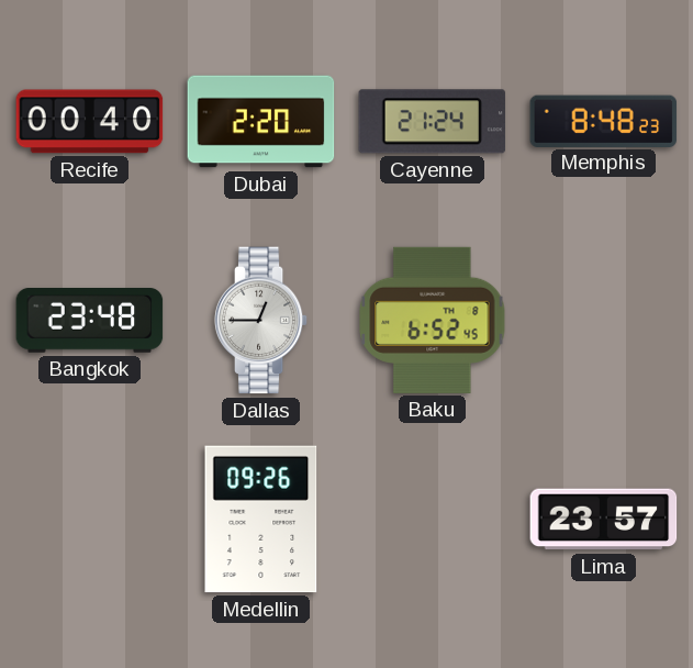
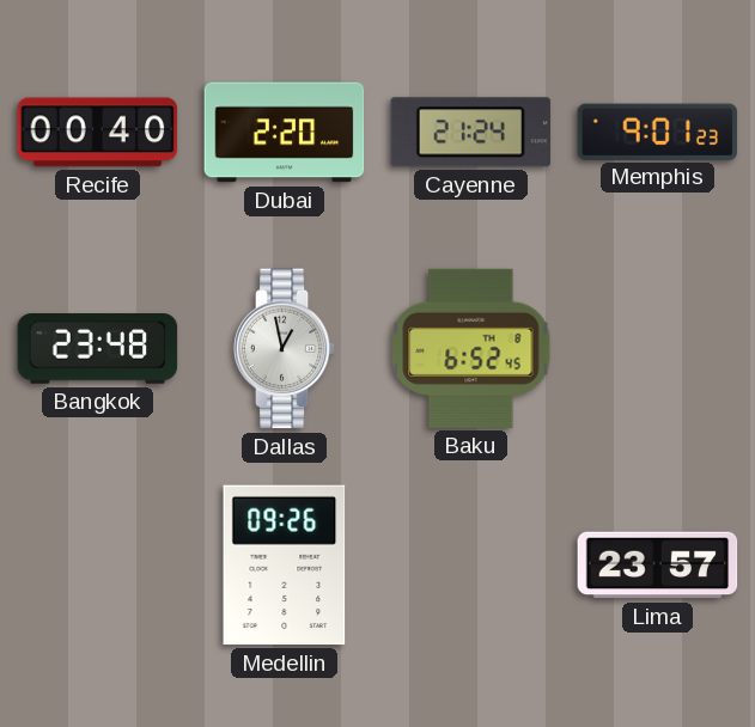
Memphis: 8:48 -> 9:01
Dallas: 12:45 -> 12:58
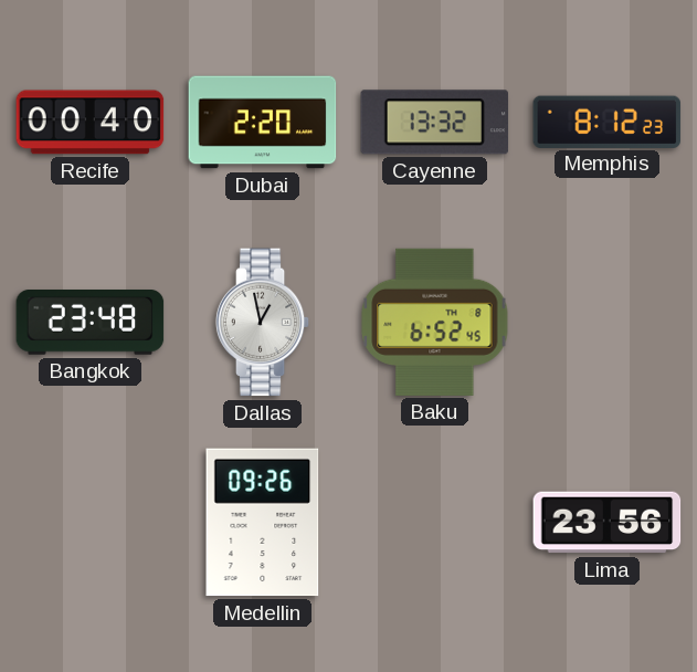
Cayenne: 21:24 -> 13:32
Memphis: 9:01 -> 8:12
Lima: 23:57 -> 23:56
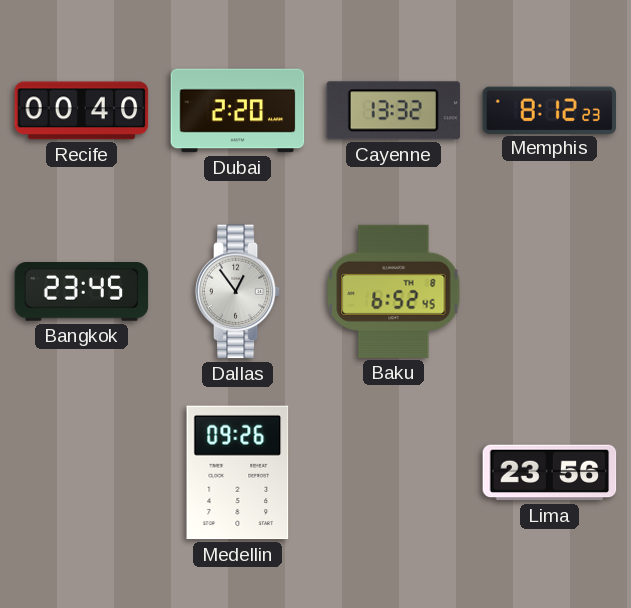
Bangkok: 23:48 -> 23:45
Dallas: 12:58 -> 12:54
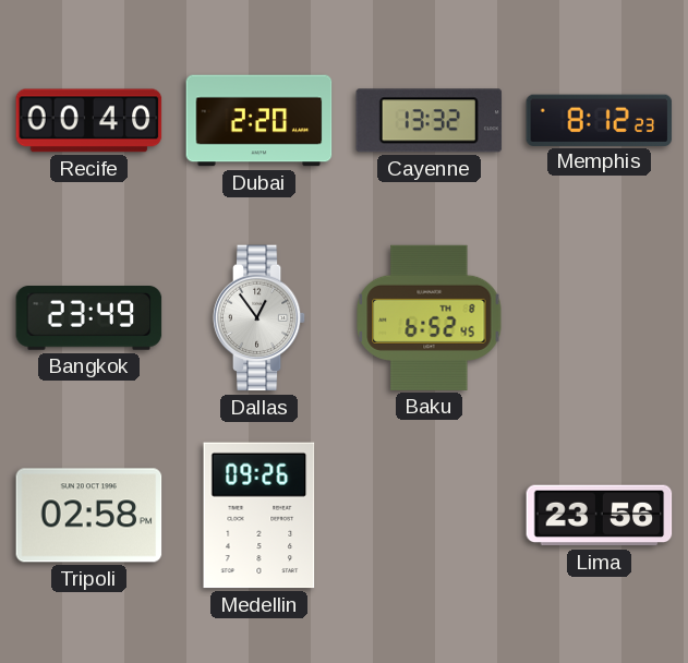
Bangkok: 23:45 -> 23:49
Tripoli: none -> 02:58
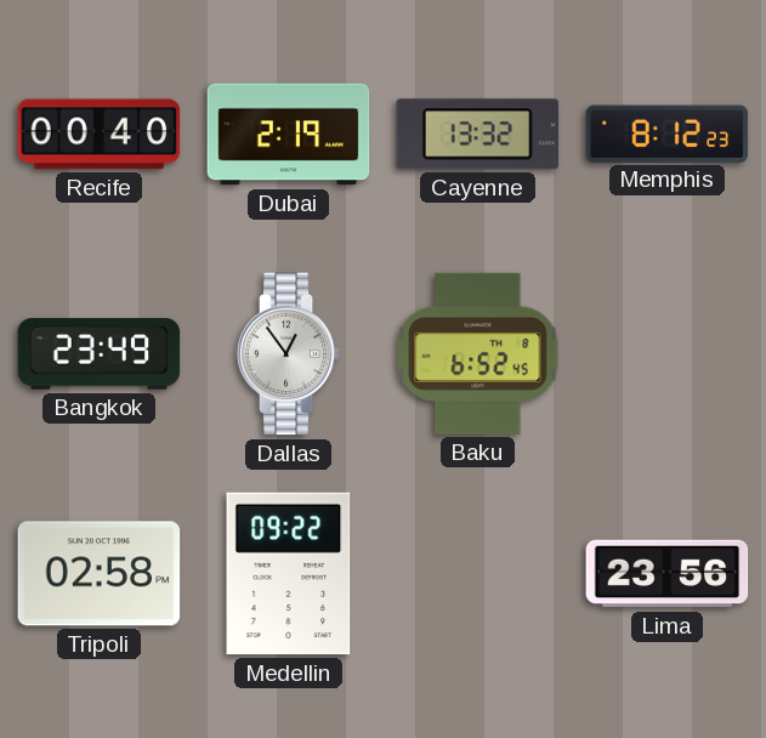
Dubai: 2:20 -> 2:19
Medellin: 09:26 -> 09:22
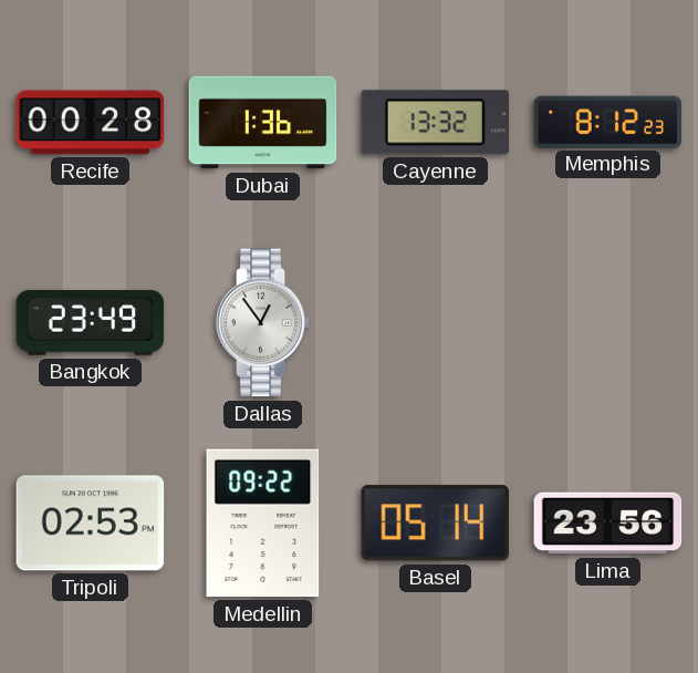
Recife: 00:40 -> 00:28
Dubai: 2:19 -> 1:36
Baku: 6:52 -> none
Tripoli: 02:58 -> 02:53
Basel: none -> 05:14
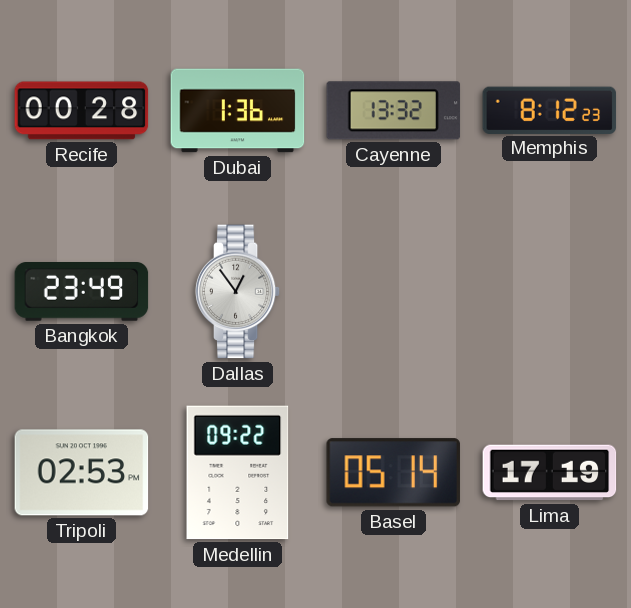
Lima: 23:56 -> 17:19
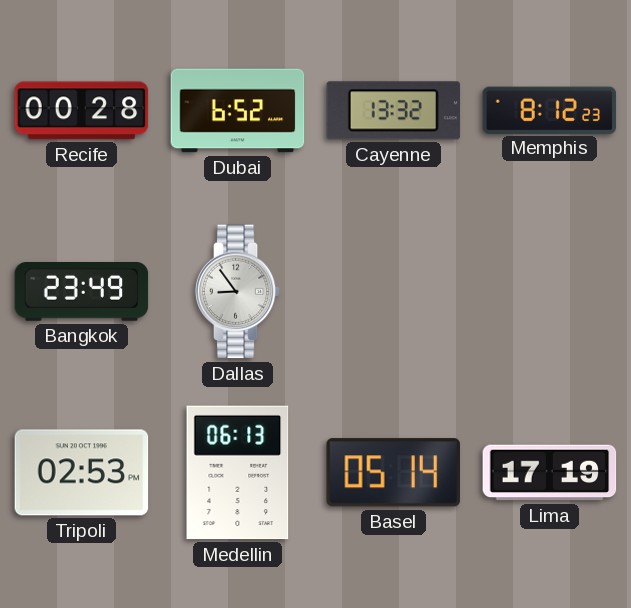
Dubai: 1:36 -> 6:52
Dallas: 12:54 -> 8:54
Medellin: 09:22 -> 06:13
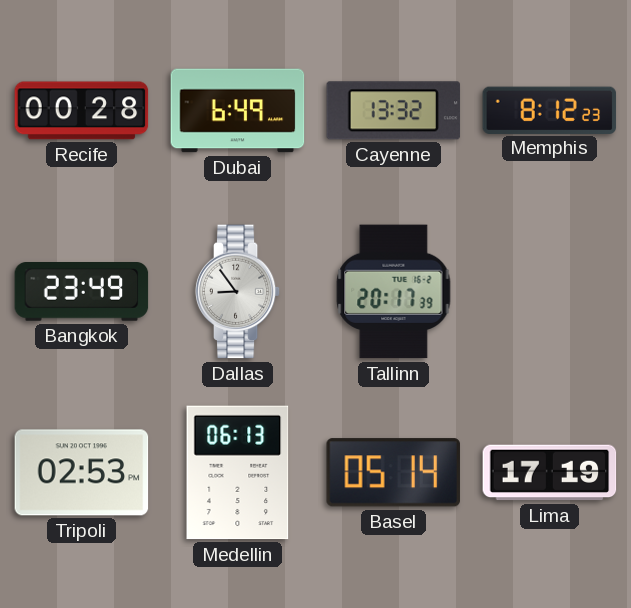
Dubai: 6:52 -> 6:49
Tallinn: none -> 20:17
